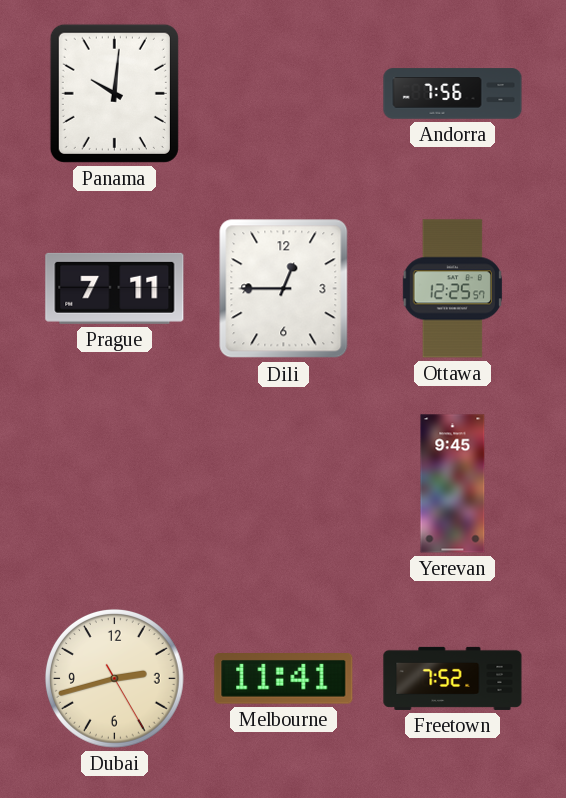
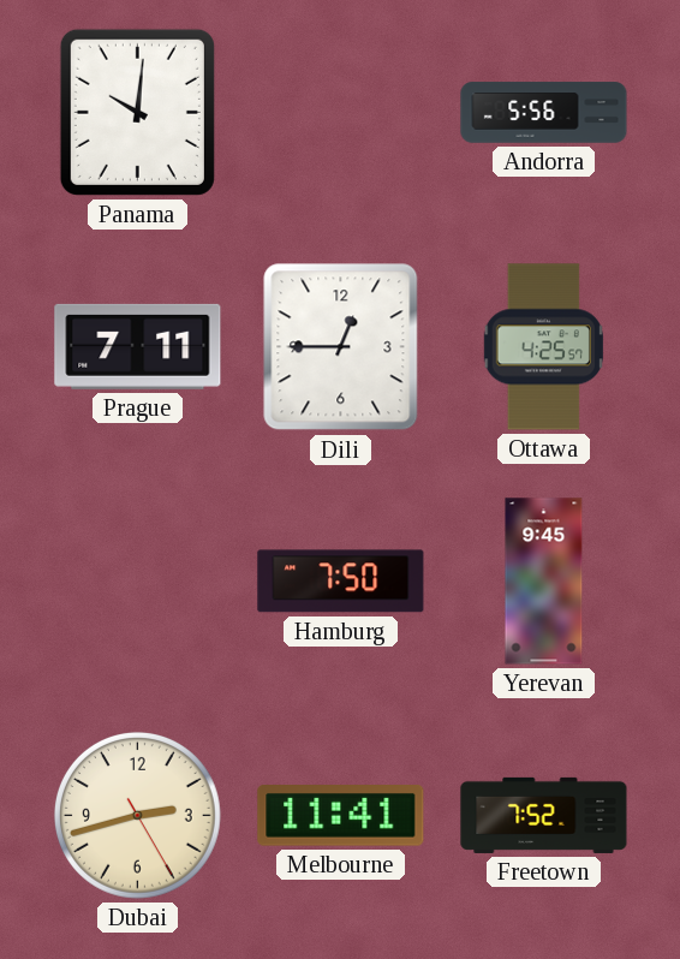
Andorra: 7:56 -> 5:56
Ottawa: 12:25 -> 4:25
Hamburg: none -> 7:50
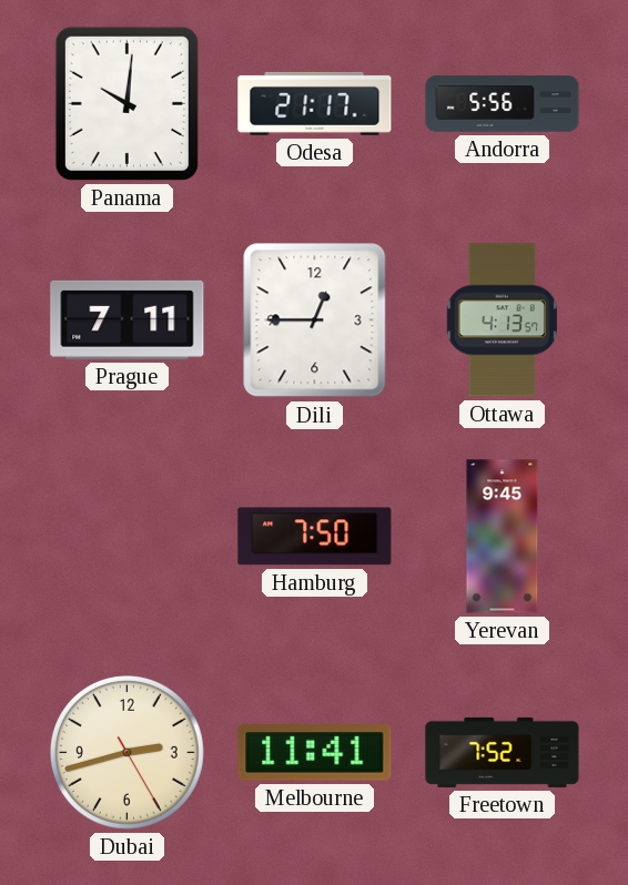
Odesa: none -> 21:17
Ottawa: 4:25 -> 4:13
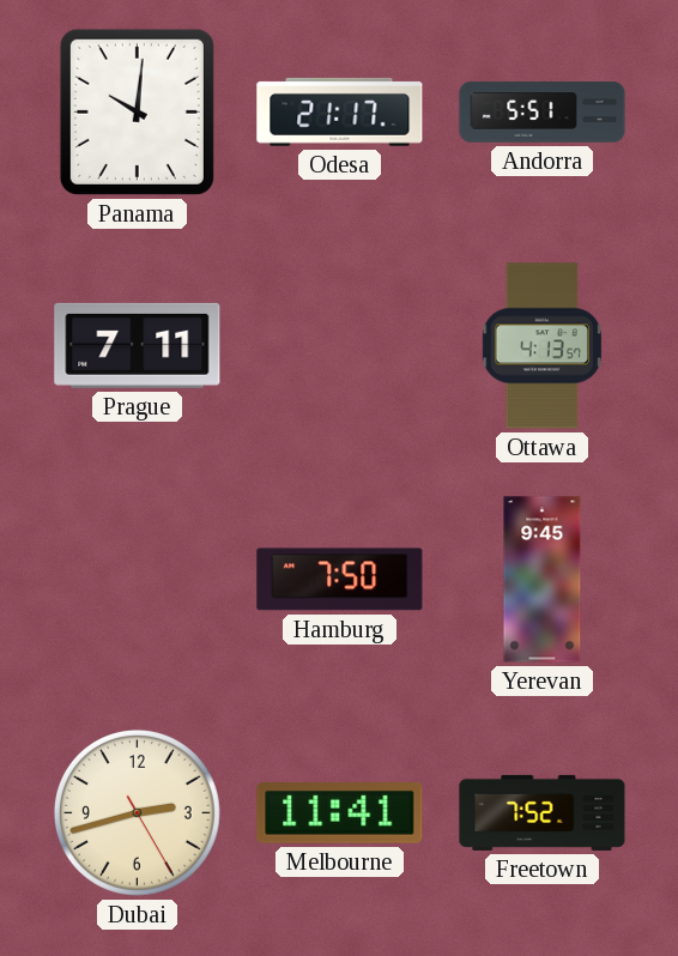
Andorra: 5:56 -> 5:51
Dili: 12:45 -> none
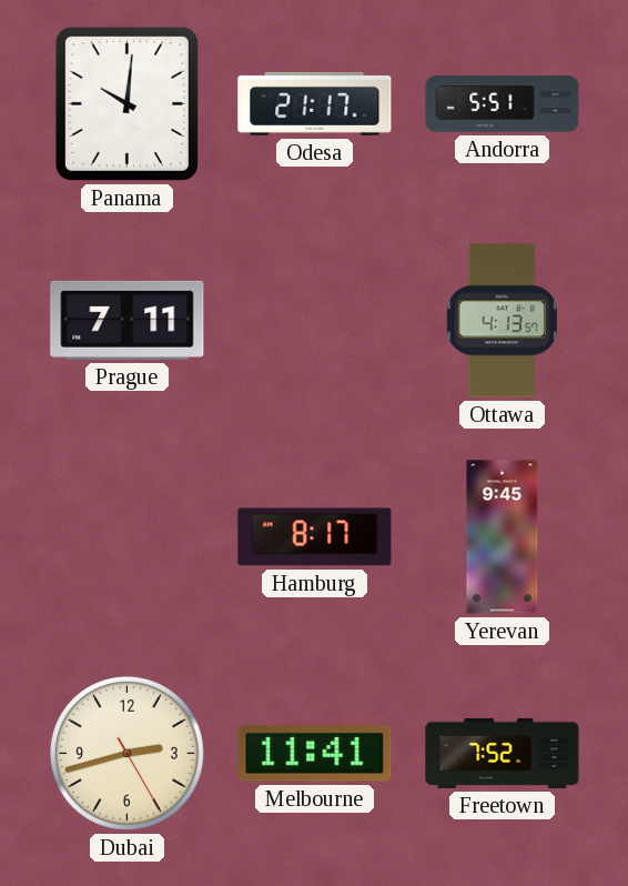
Hamburg: 7:50 -> 8:17
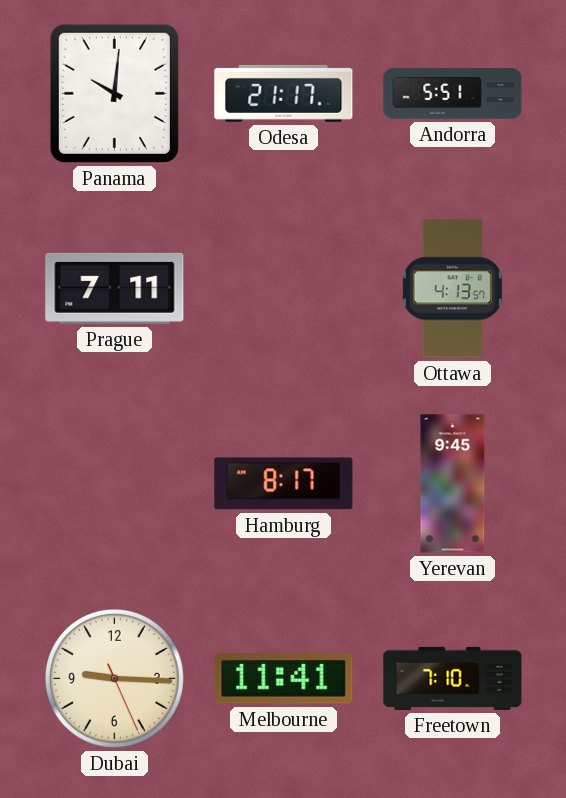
Dubai: 2:42 -> 9:15
Freetown: 7:52 -> 7:10
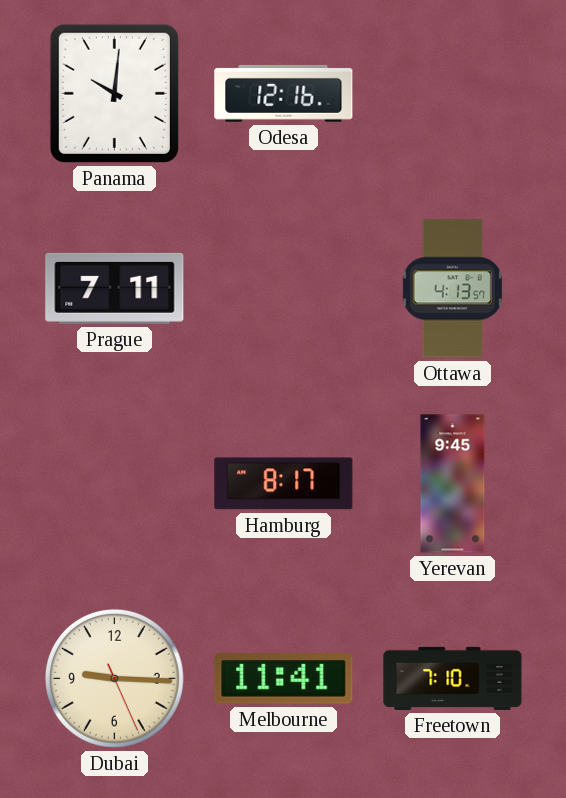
Odesa: 21:17 -> 12:16
Andorra: 5:51 -> none
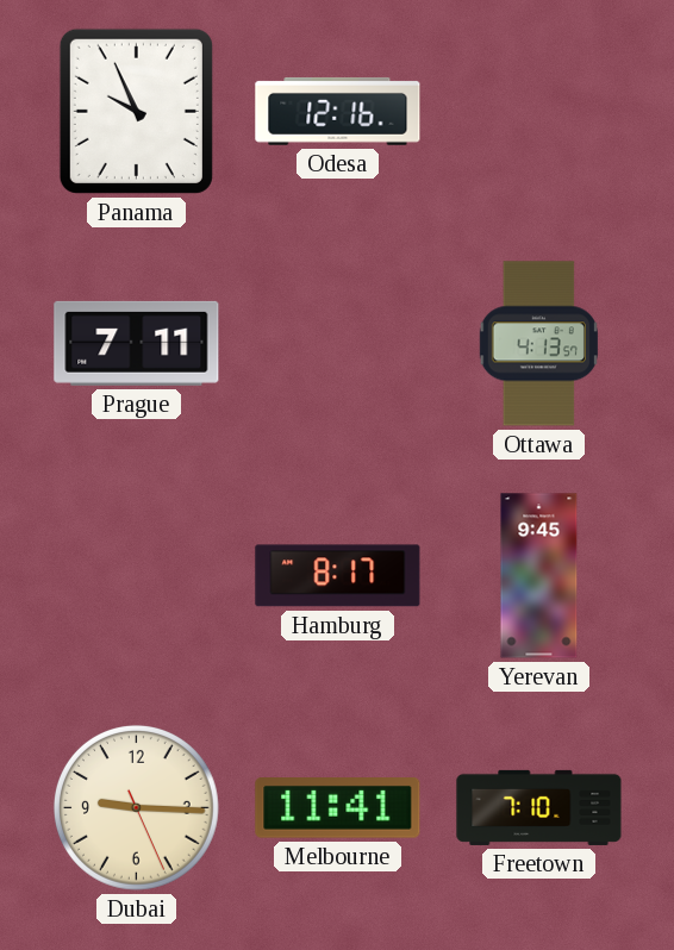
Panama: 10:01 -> 9:56
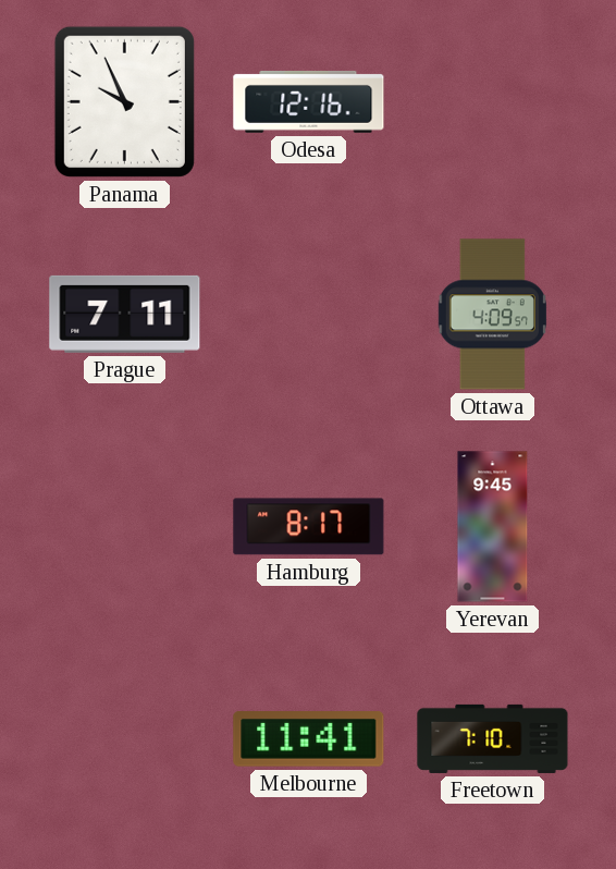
Ottawa: 4:13 -> 4:09
Dubai: 9:15 -> none
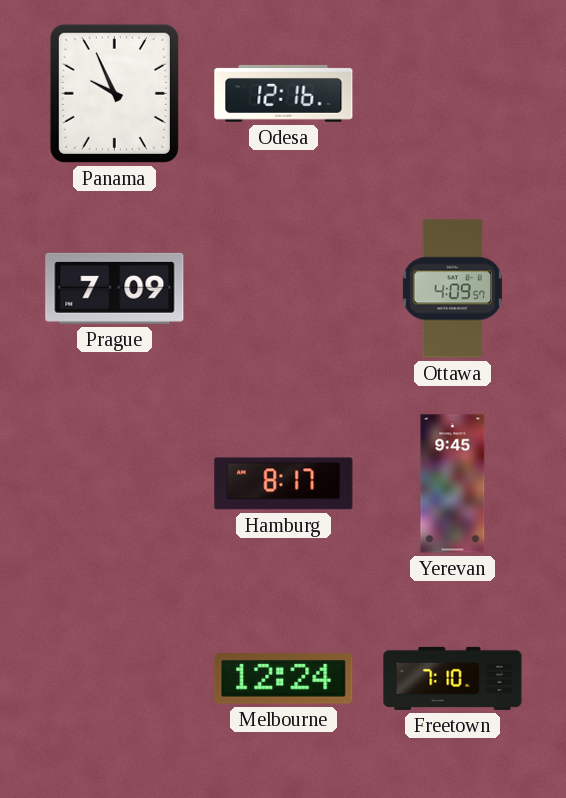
Prague: 7:11 -> 7:09
Melbourne: 11:41 -> 12:24
